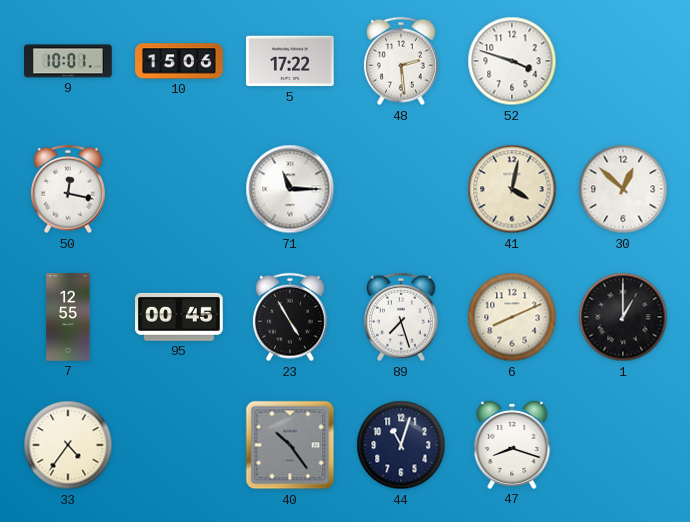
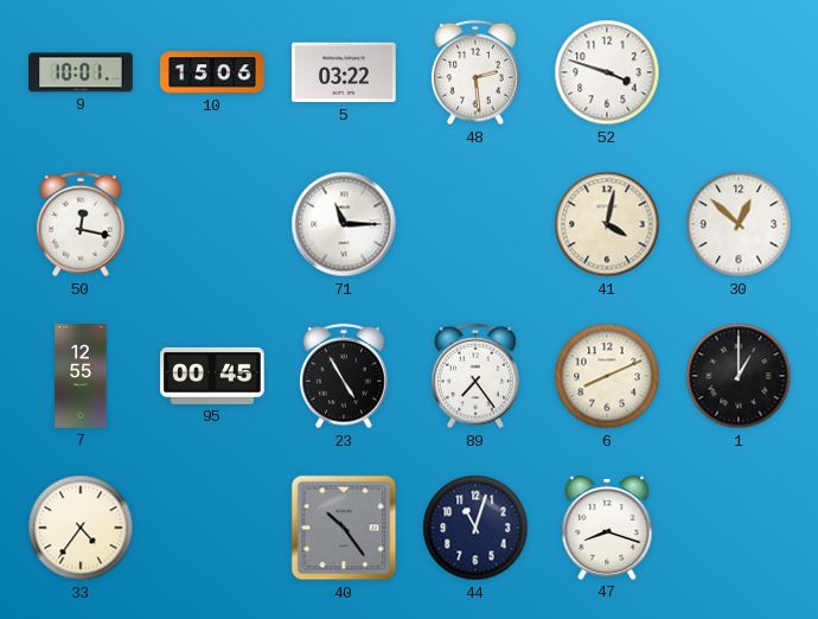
5: 17:22 -> 03:22
89: 7:27 -> 7:24
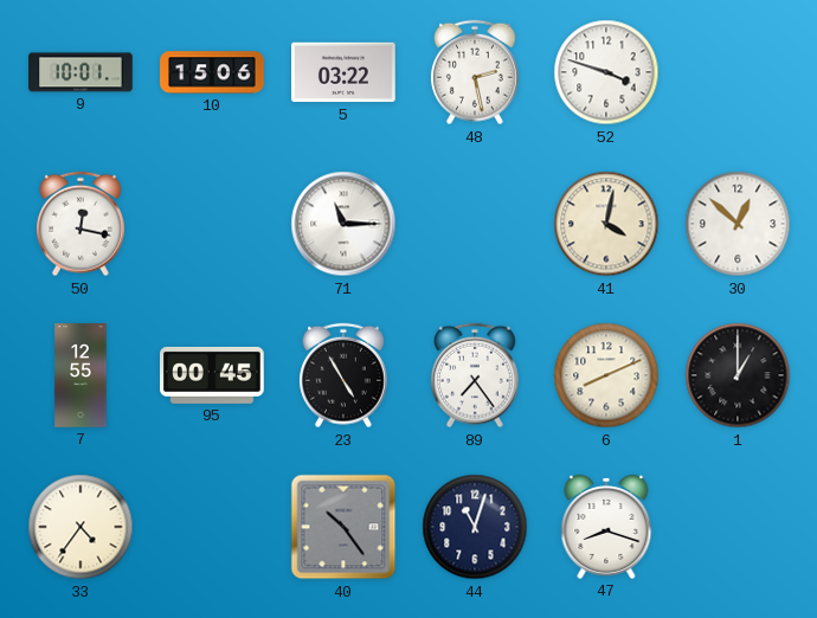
48: 2:29 -> 2:28
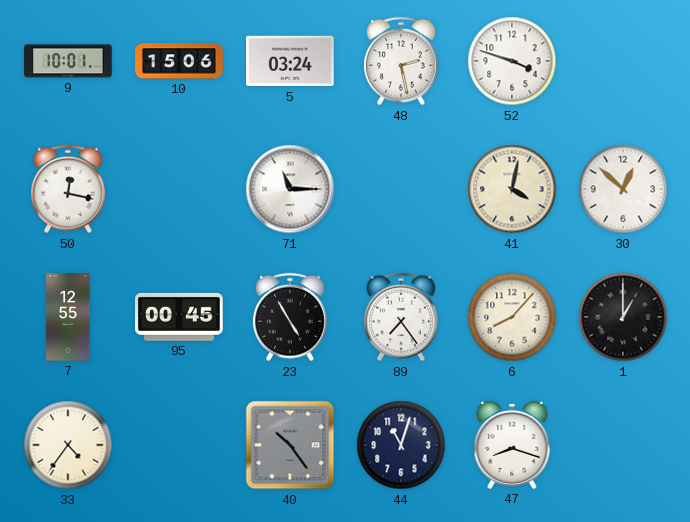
5: 03:22 -> 03:24
6: 8:11 -> 8:07
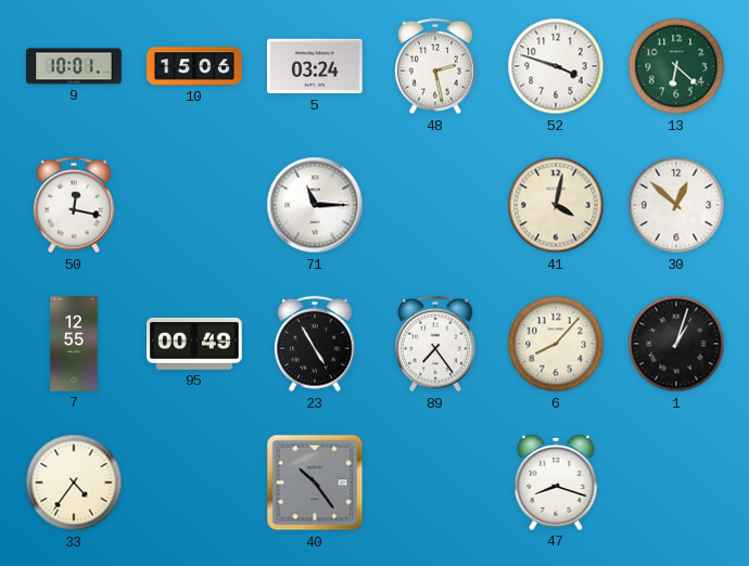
13: none -> 6:22
95: 00:45 -> 00:49
1: 1:00 -> 1:03
44: 11:03 -> none
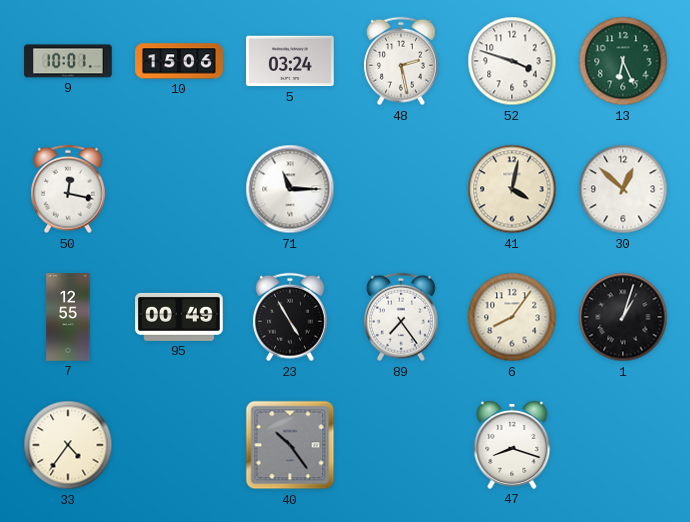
13: 6:22 -> 6:26
6: 8:07 -> 8:06
